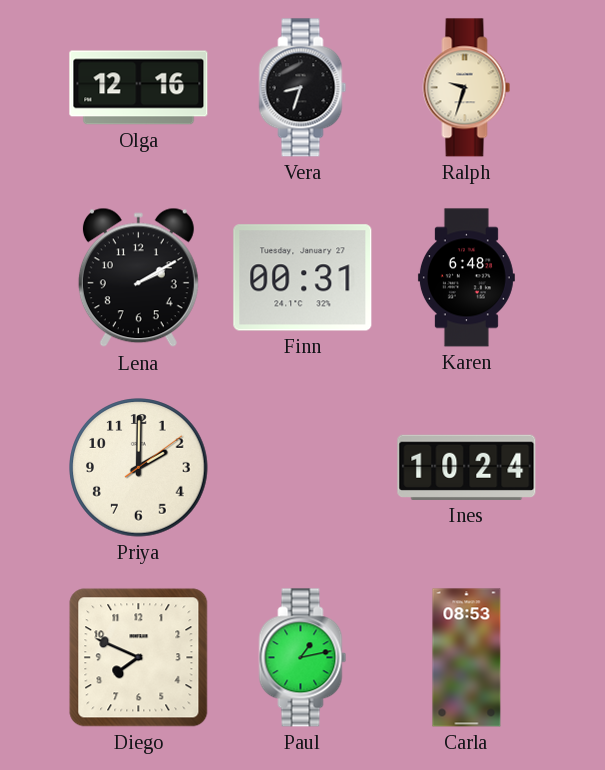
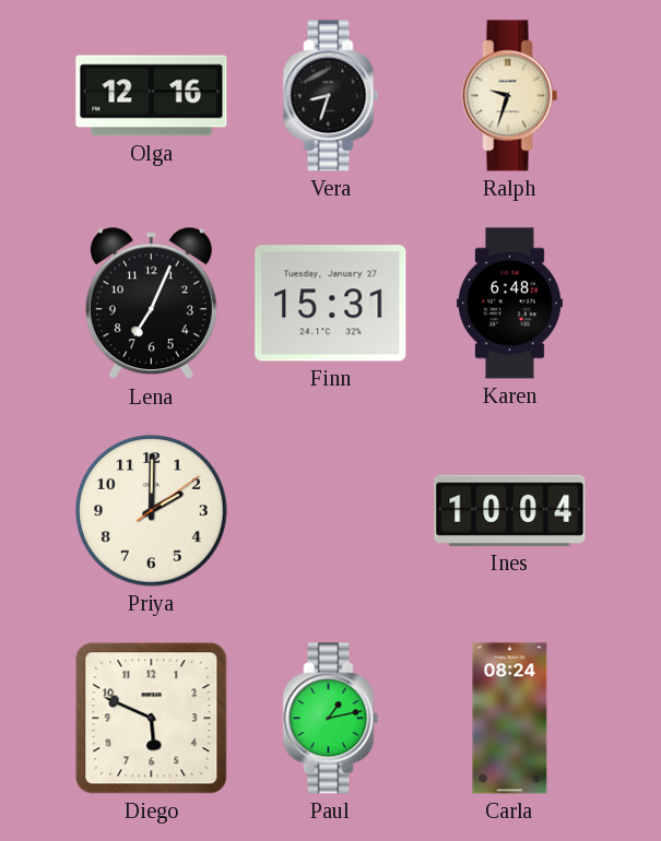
Lena: 2:10 -> 7:04
Finn: 00:31 -> 15:31
Ines: 10:24 -> 10:04
Diego: 7:49 -> 5:49
Carla: 08:53 -> 08:24
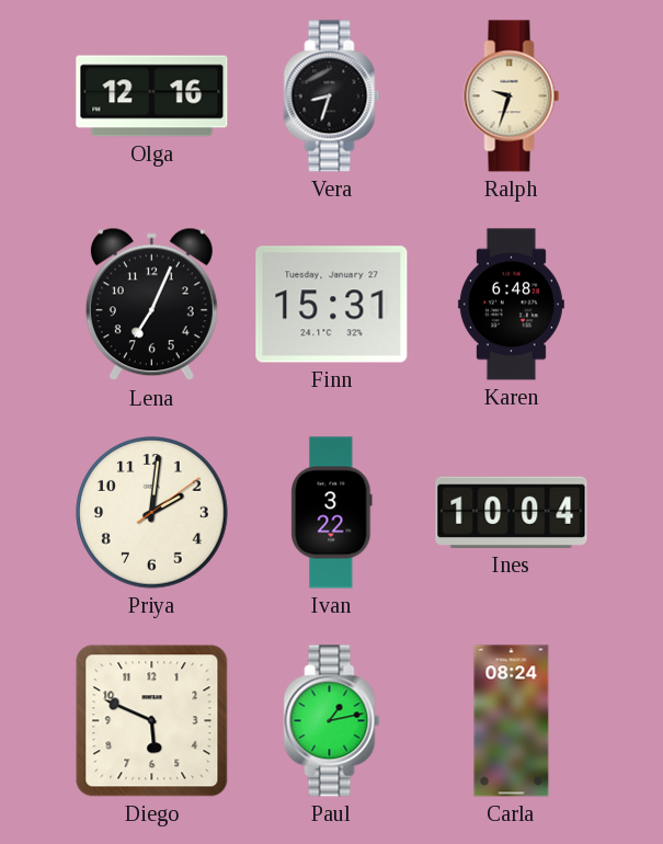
Priya: 2:00 -> 2:01
Ivan: none -> 3:22
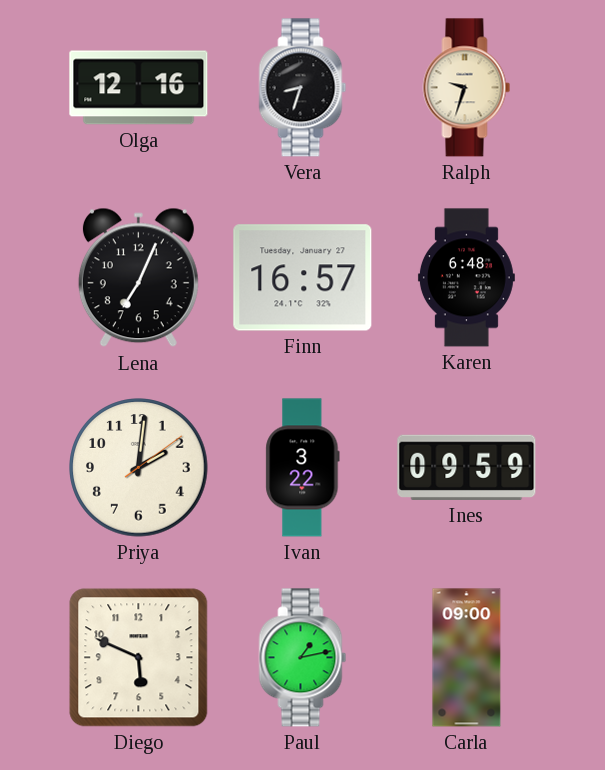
Finn: 15:31 -> 16:57
Ines: 10:04 -> 09:59
Carla: 08:24 -> 09:00
